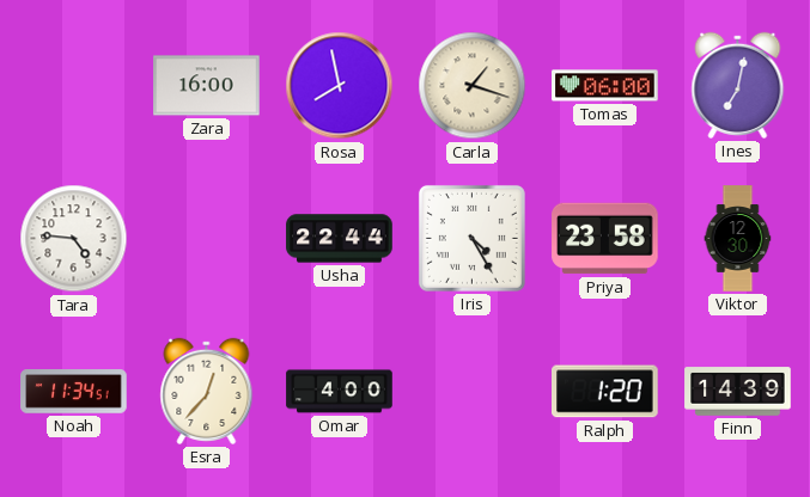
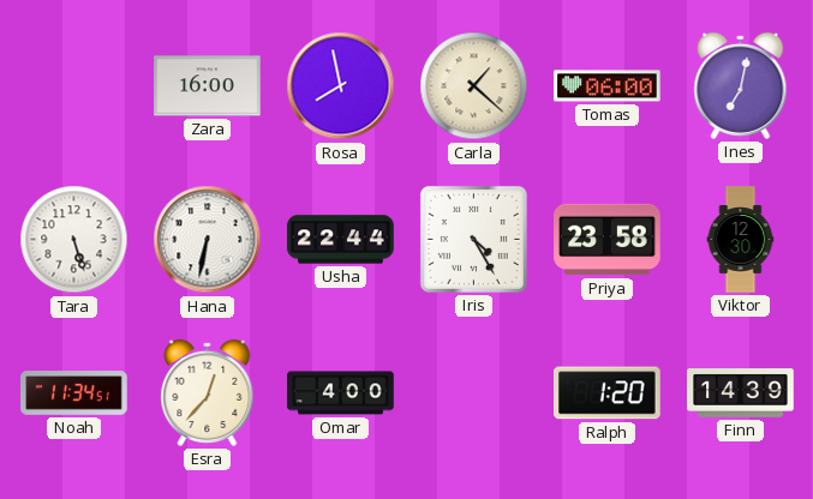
Carla: 1:18 -> 1:22
Tara: 4:46 -> 5:27
Hana: none -> 6:32
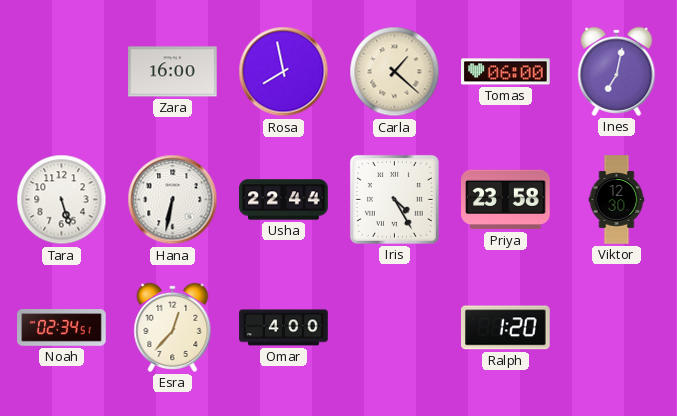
Noah: 11:34 -> 02:34
Finn: 14:39 -> none
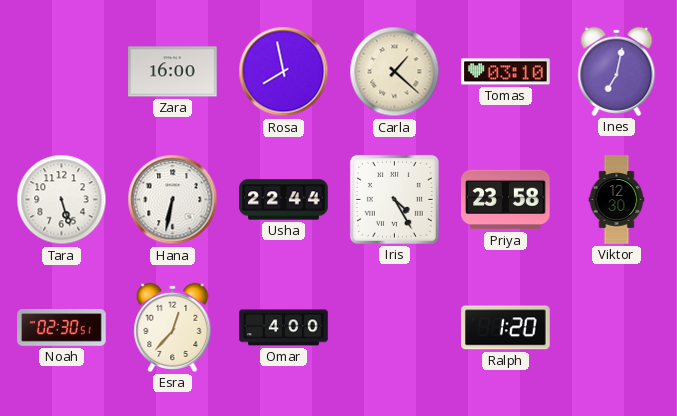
Tomas: 06:00 -> 03:10
Noah: 02:34 -> 02:30
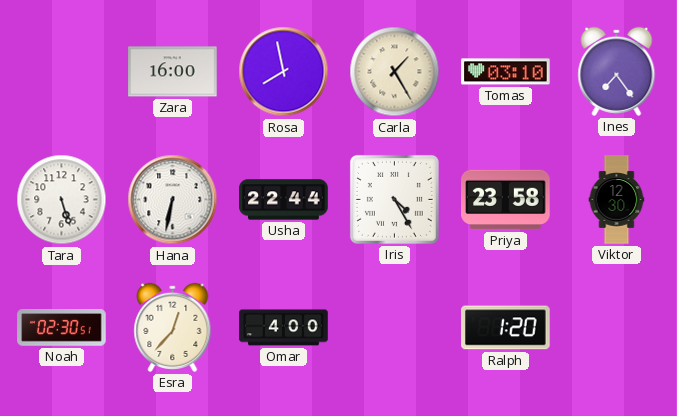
Carla: 1:22 -> 1:25
Ines: 7:02 -> 7:24
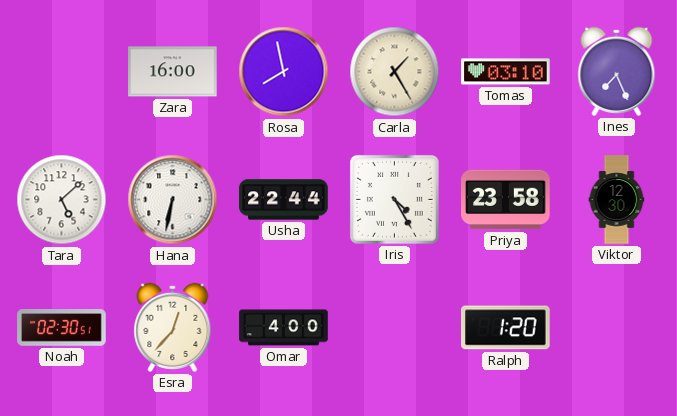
Ines: 7:24 -> 7:26
Tara: 5:27 -> 5:08
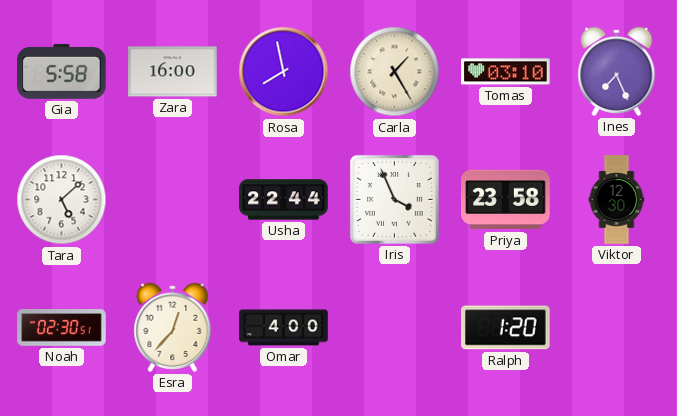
Gia: none -> 5:58
Hana: 6:32 -> none
Iris: 4:25 -> 3:56
